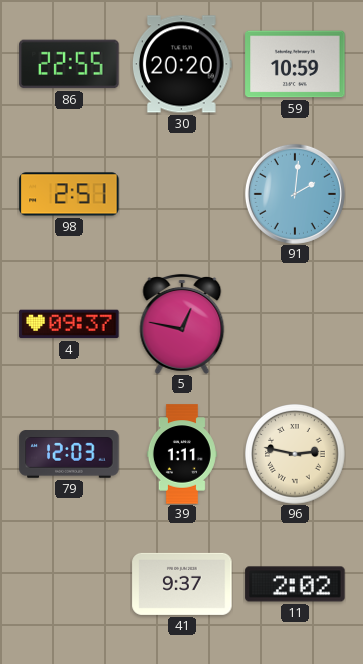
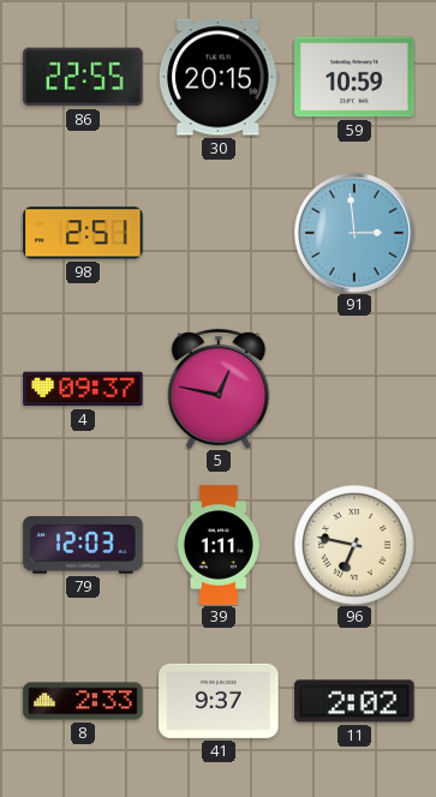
30: 20:20 -> 20:15
91: 2:01 -> 2:59
96: 2:47 -> 6:47
8: none -> 2:33
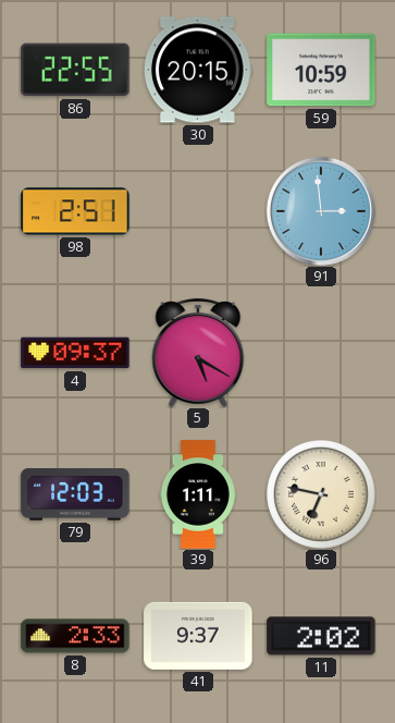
5: 12:47 -> 5:20
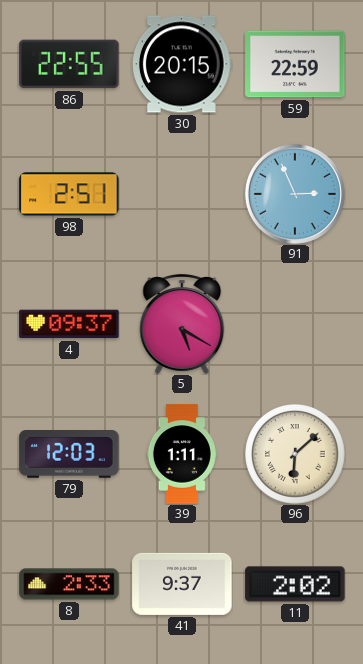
59: 10:59 -> 22:59
91: 2:59 -> 2:56
96: 6:47 -> 6:08
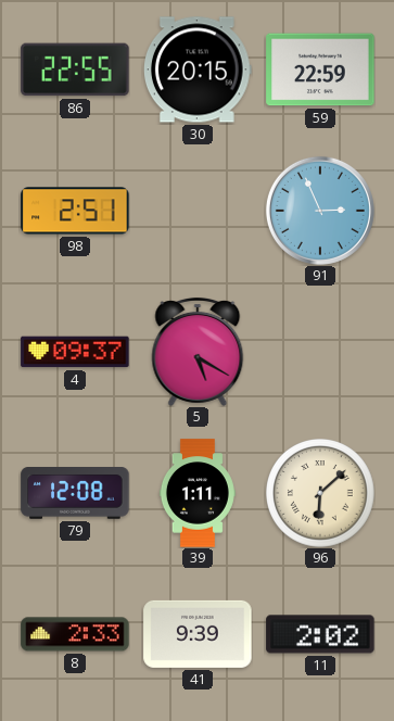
79: 12:03 -> 12:08
41: 9:37 -> 9:39
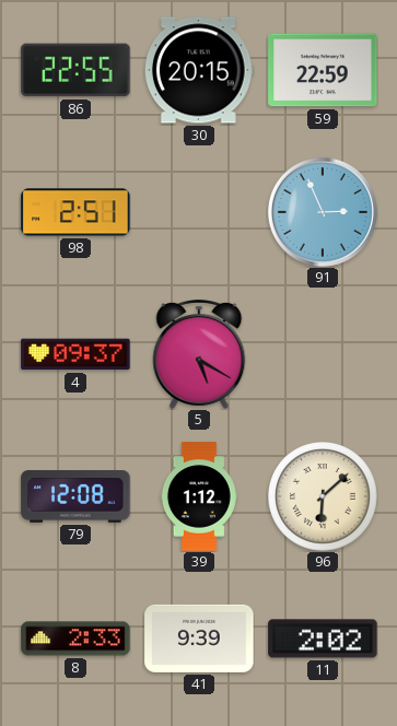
39: 1:11 -> 1:12
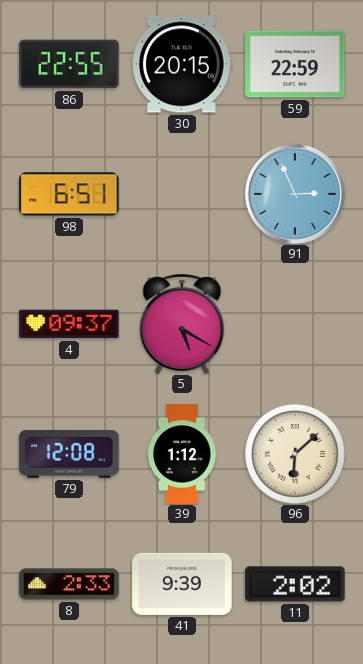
98: 2:51 -> 6:51
